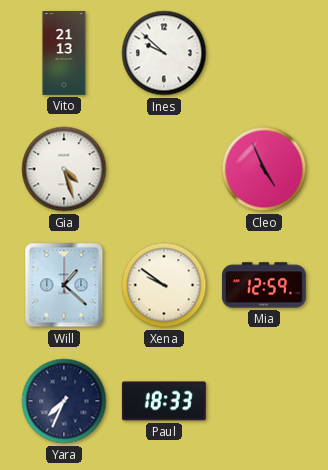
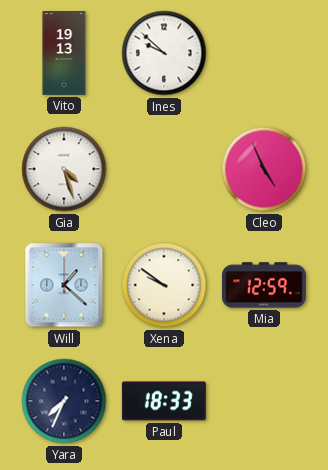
Vito: 21:13 -> 19:13
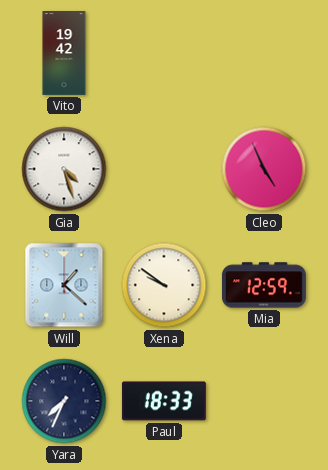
Vito: 19:13 -> 19:42
Ines: 9:52 -> none
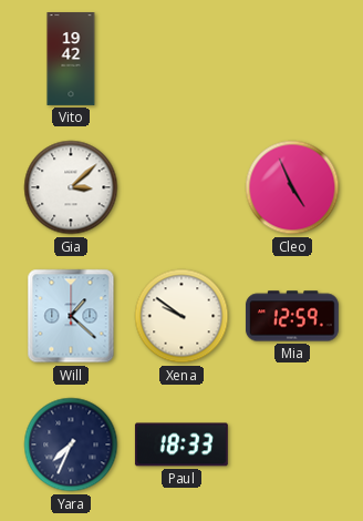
Gia: 4:27 -> 3:08
